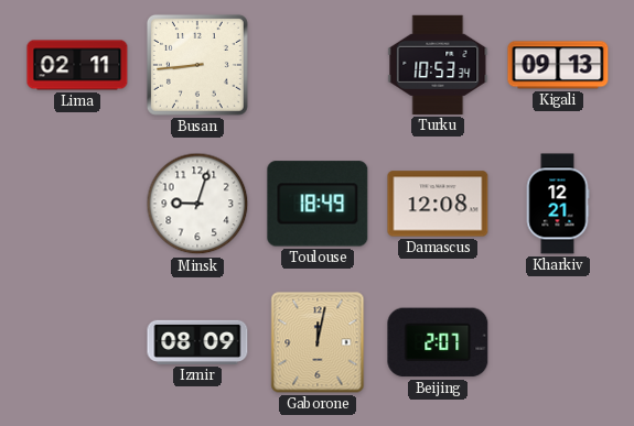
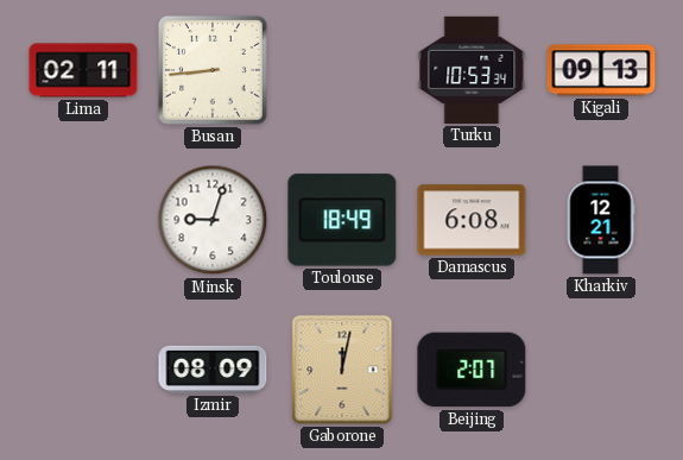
Damascus: 12:08 -> 6:08
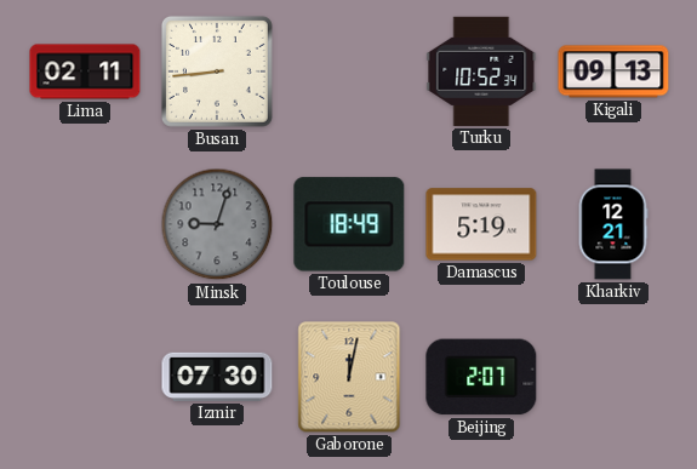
Turku: 10:53 -> 10:52
Minsk dial: white -> grey
Damascus: 6:08 -> 5:19
Izmir: 08:09 -> 07:30
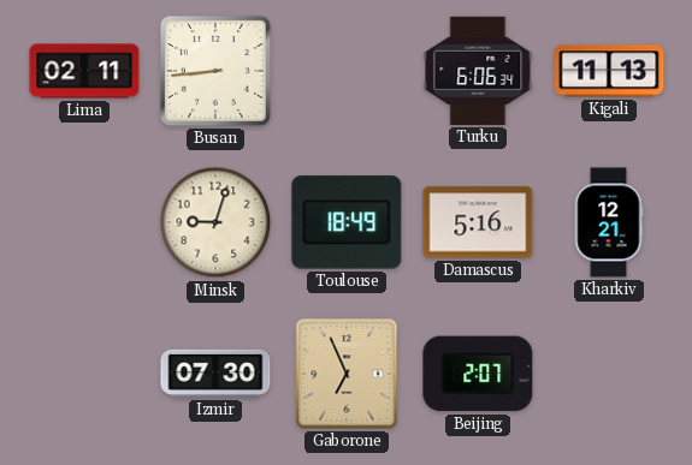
Turku: 10:52 -> 6:06
Kigali: 09:13 -> 11:13
Minsk dial: grey -> cream
Damascus: 5:19 -> 5:16
Gaborone: 12:02 -> 6:56
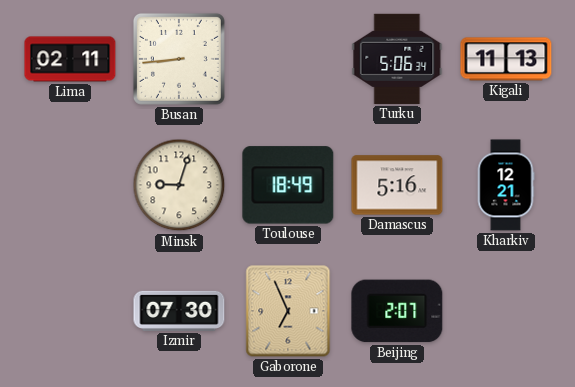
Turku: 6:06 -> 5:06
